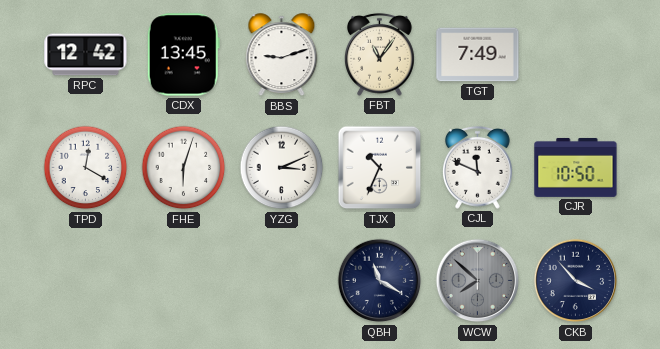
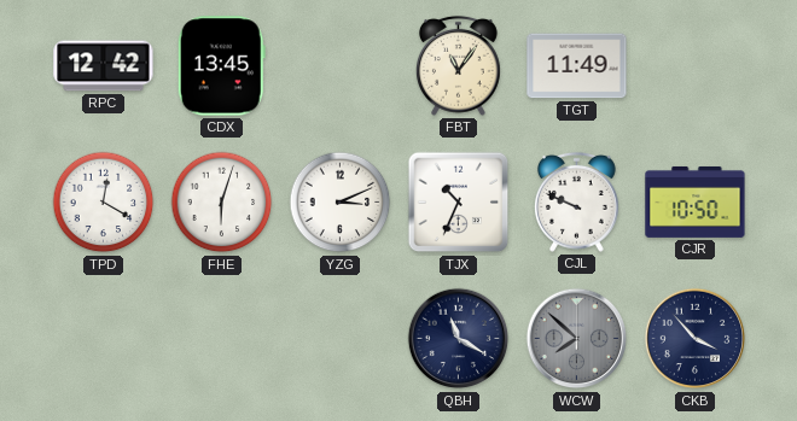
BBS: 9:12 -> none
TGT: 7:49 -> 11:49
CJL: 11:49 -> 9:49
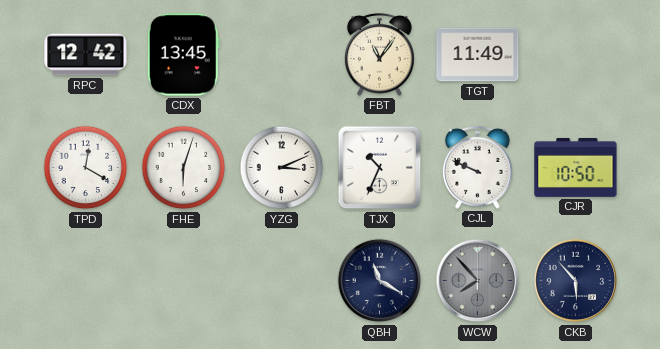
WCW: 7:52 -> 7:53
CKB: 3:53 -> 5:53
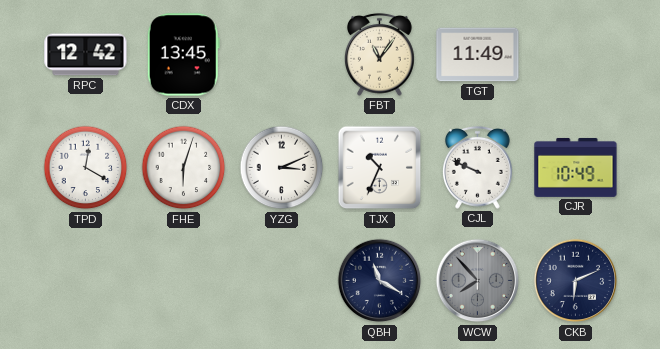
CJR: 10:50 -> 10:49
CKB: 5:53 -> 6:11
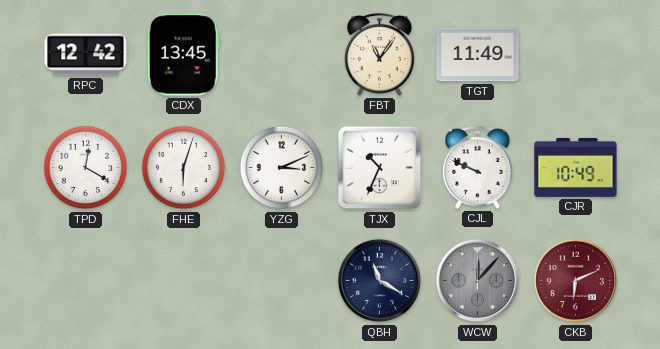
WCW: 7:53 -> 12:07
CKB dial: navy -> burgundy
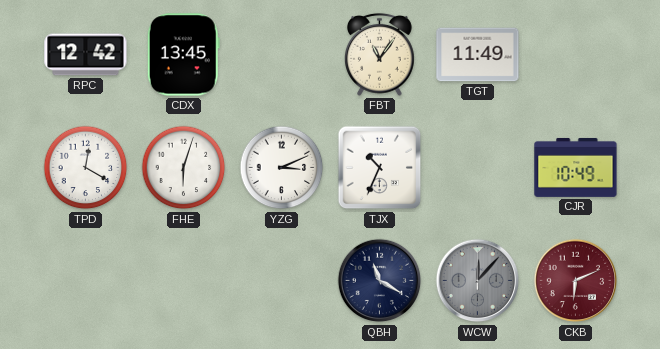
CJL: 9:49 -> none
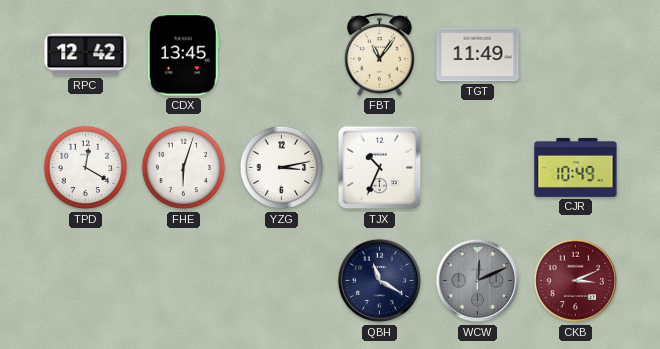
YZG: 3:11 -> 3:13
WCW: 12:07 -> 12:11
CKB: 6:11 -> 3:11
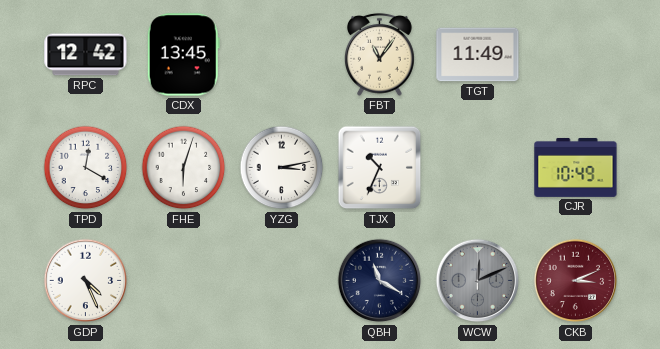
GDP: none -> 4:26
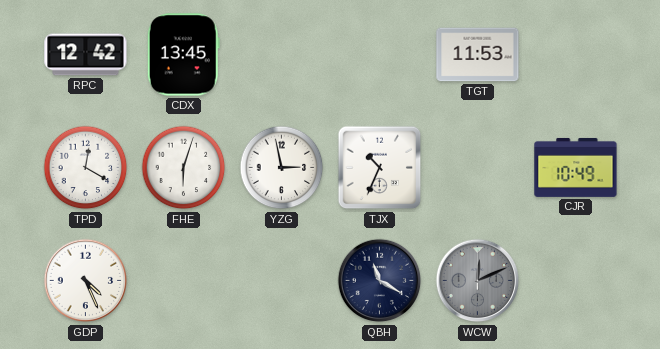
FBT: 11:06 -> none
TGT: 11:49 -> 11:53
YZG: 3:13 -> 2:58
CKB: 3:11 -> none
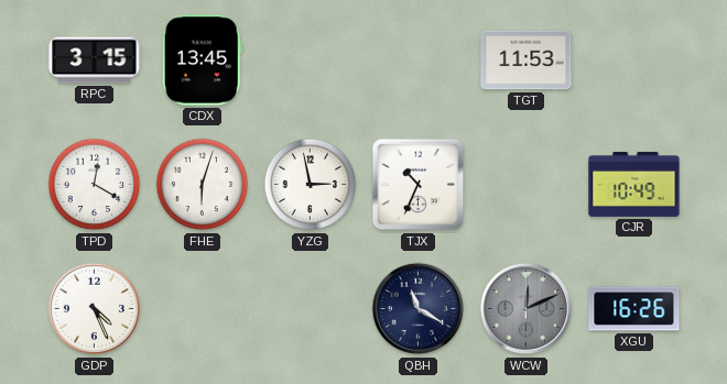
RPC: 12:42 -> 3:15
XGU: none -> 16:26
